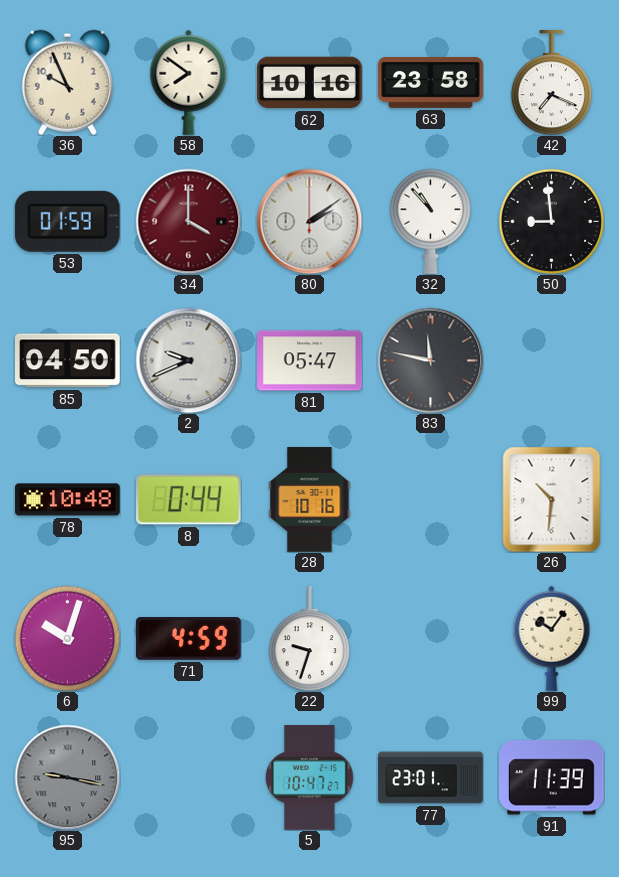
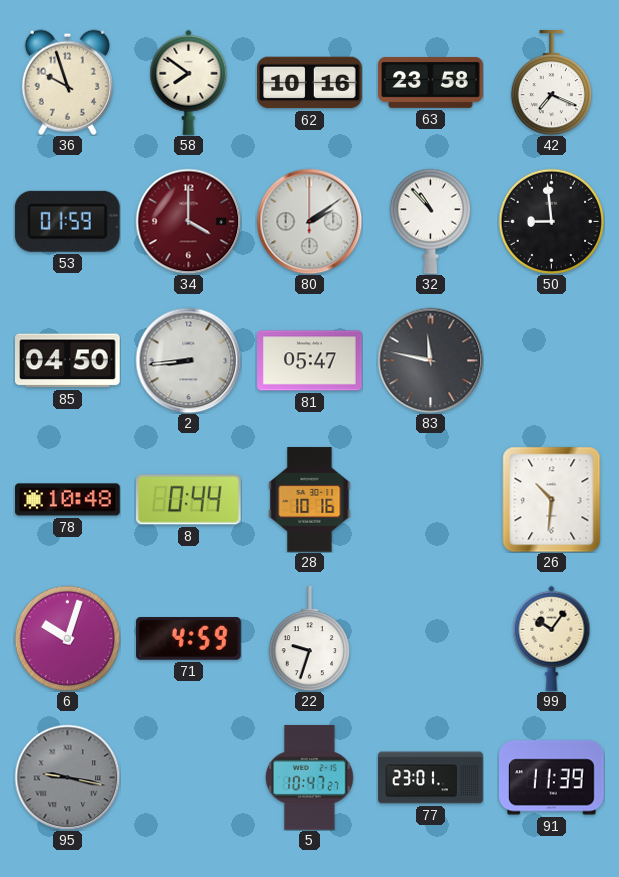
36: 9:56 -> 9:57
2: 9:41 -> 8:44
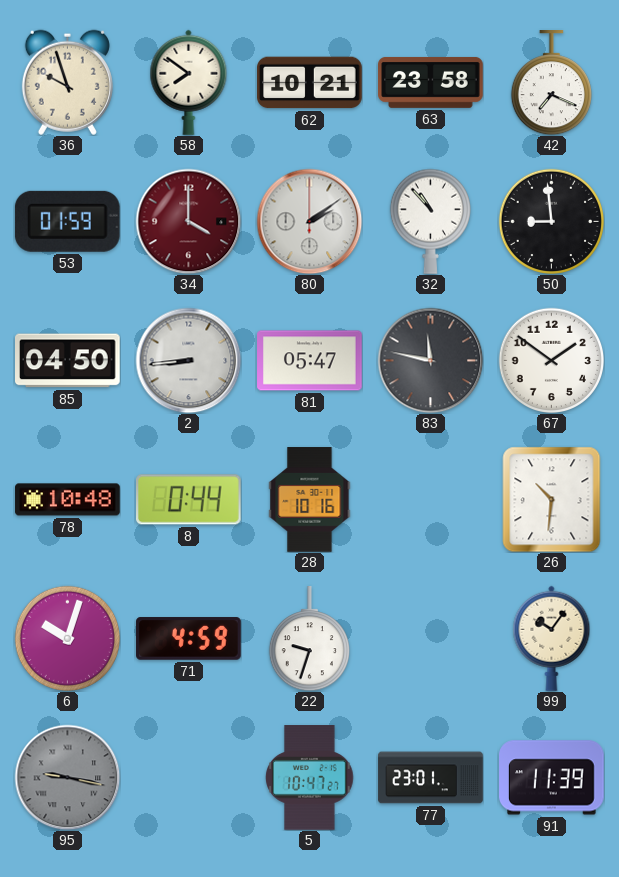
62: 10:16 -> 10:21
67: none -> 1:51
